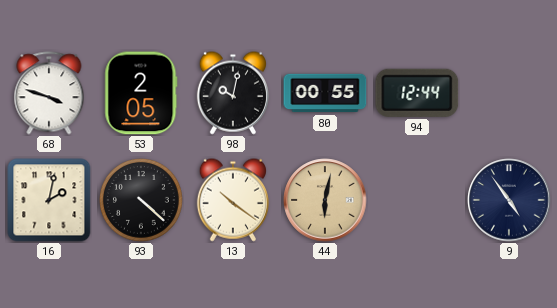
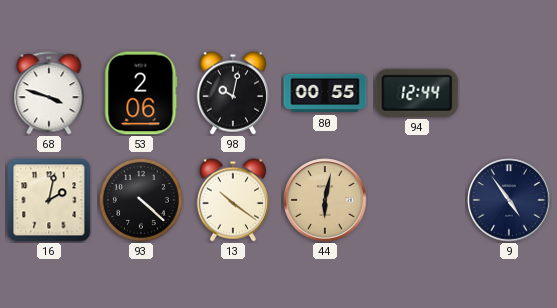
53: 2:05 -> 2:06
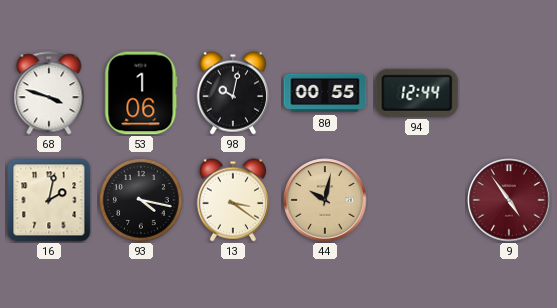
53: 2:06 -> 1:06
93: 4:22 -> 4:17
13: 10:21 -> 3:21
44: 6:02 -> 10:02
9 dial: navy -> burgundy
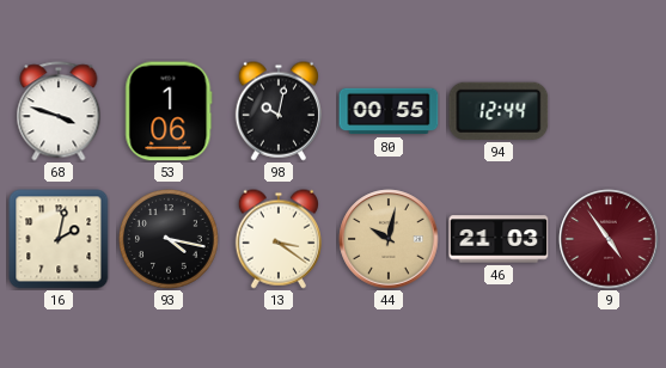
46: none -> 21:03
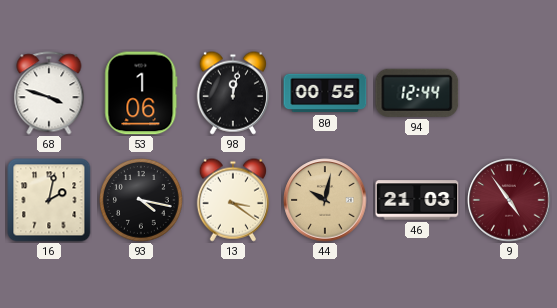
98: 10:02 -> 12:02
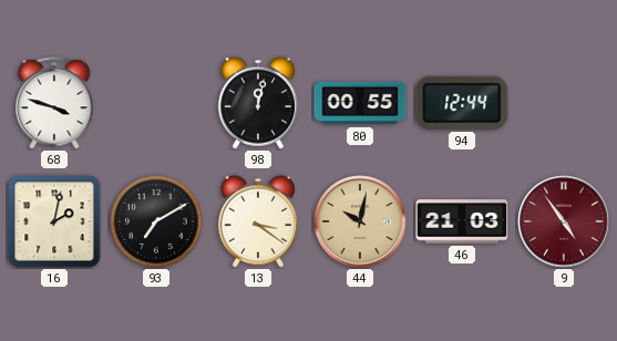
53: 1:06 -> none
93: 4:17 -> 7:10
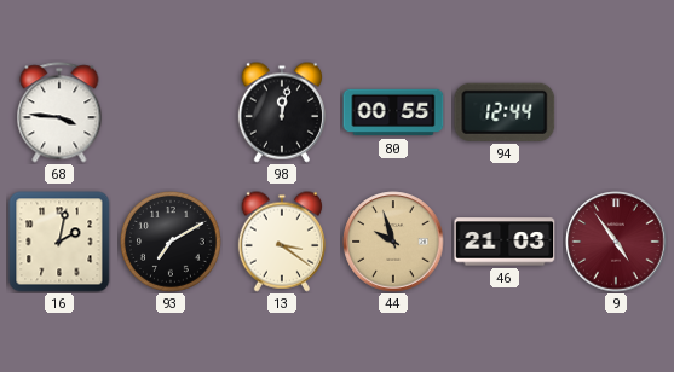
68: 3:48 -> 3:46
44: 10:02 -> 9:57
